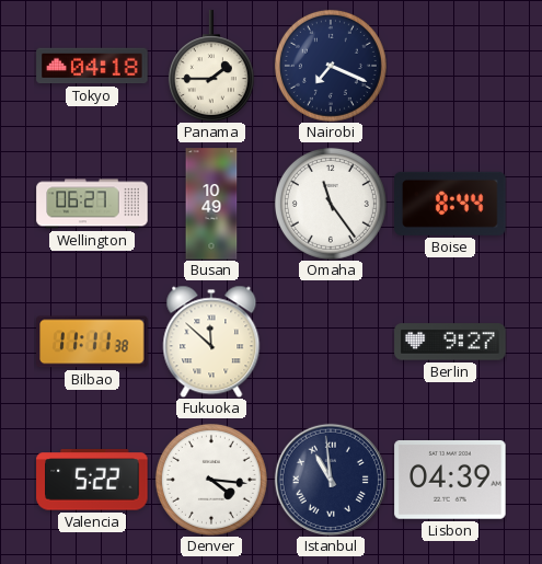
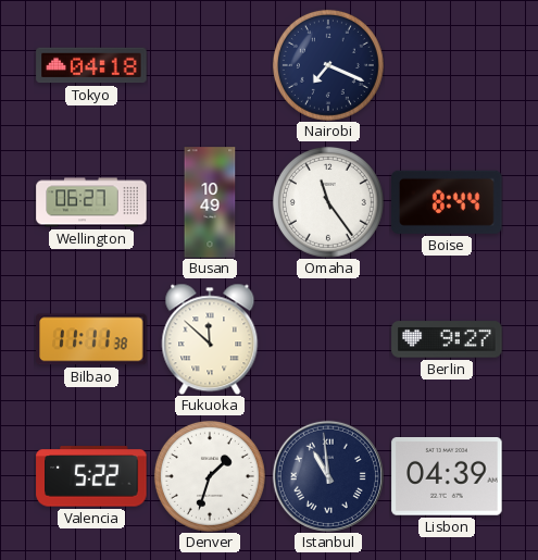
Panama: 1:45 -> none
Denver: 4:16 -> 1:33
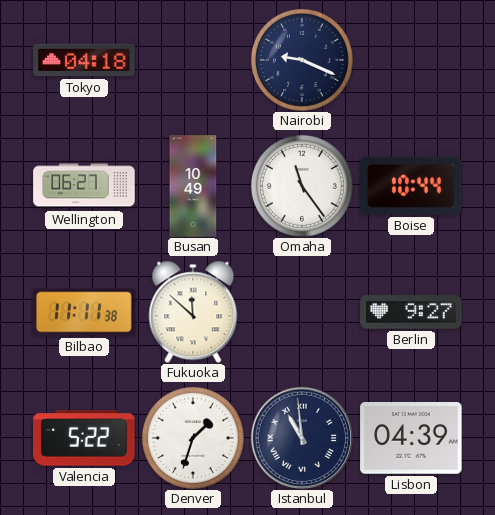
Nairobi: 7:19 -> 9:19
Boise: 8:44 -> 10:44
